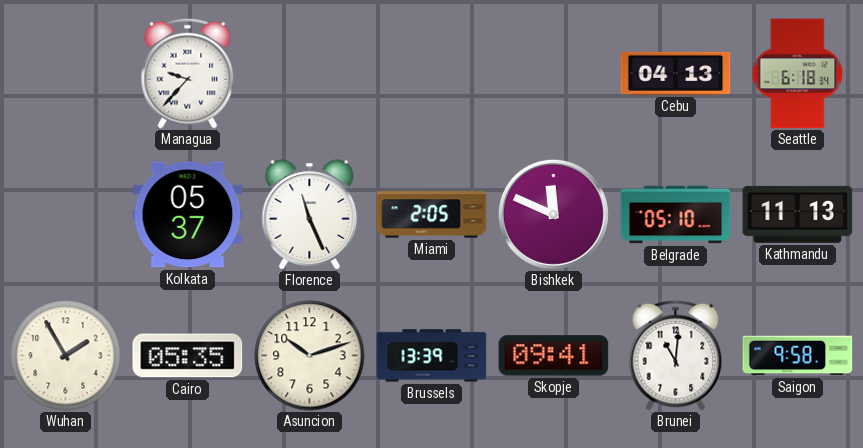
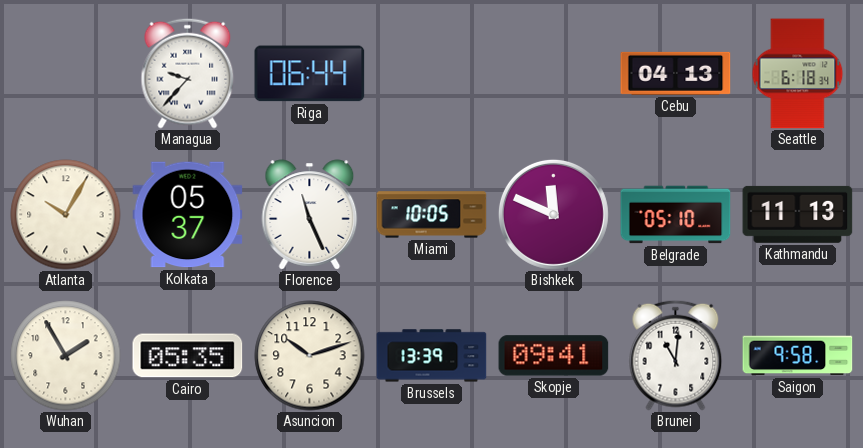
Riga: none -> 06:44
Atlanta: none -> 10:05
Miami: 2:05 -> 10:05
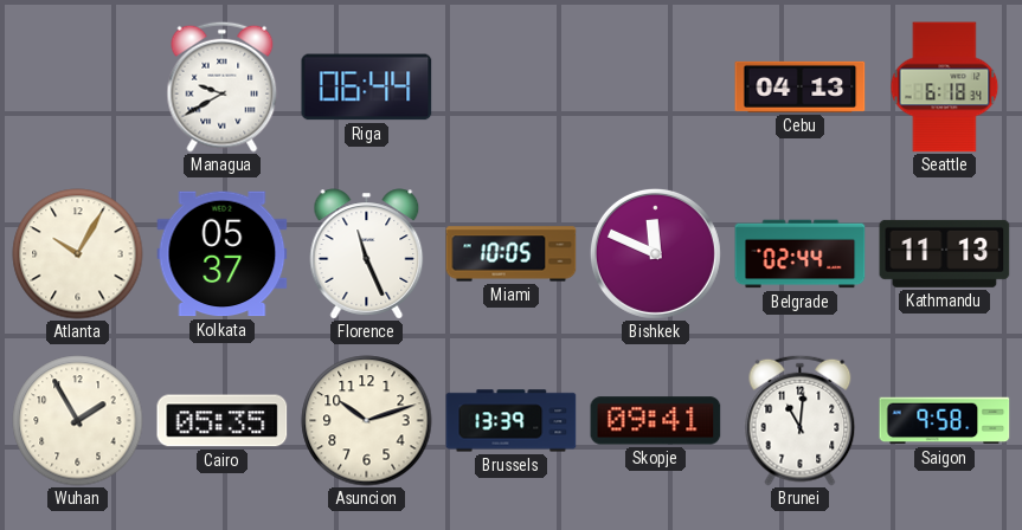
Managua: 9:37 -> 9:40
Belgrade: 05:10 -> 02:44
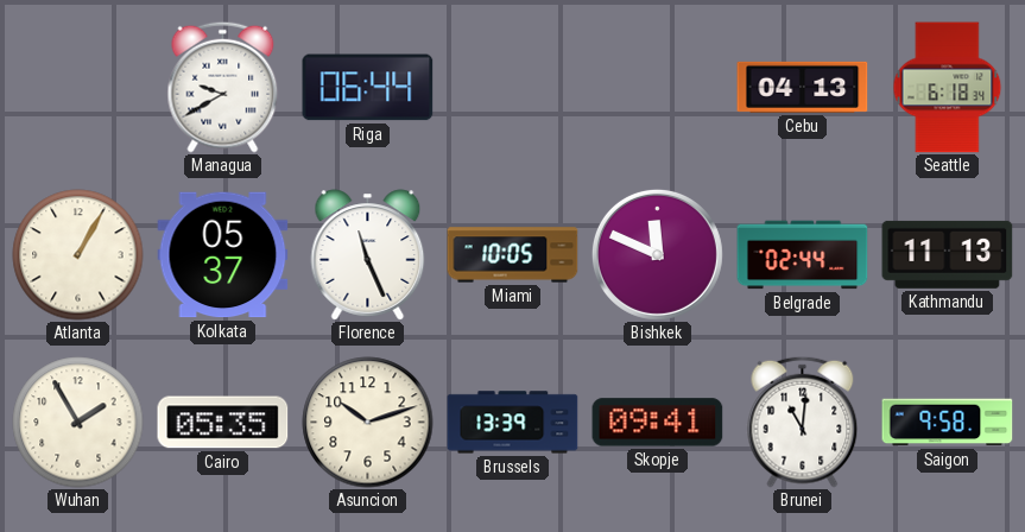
Atlanta: 10:05 -> 1:05
